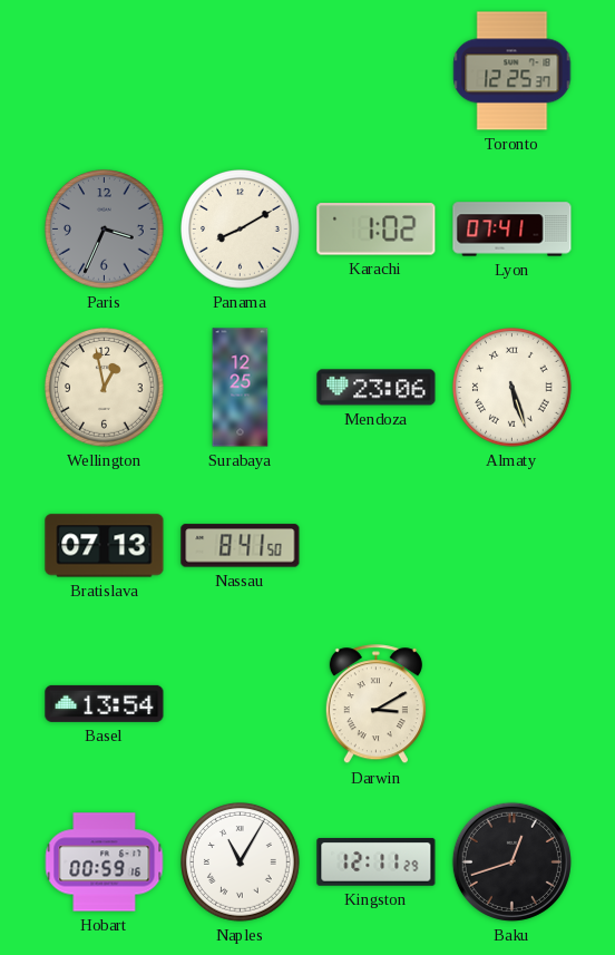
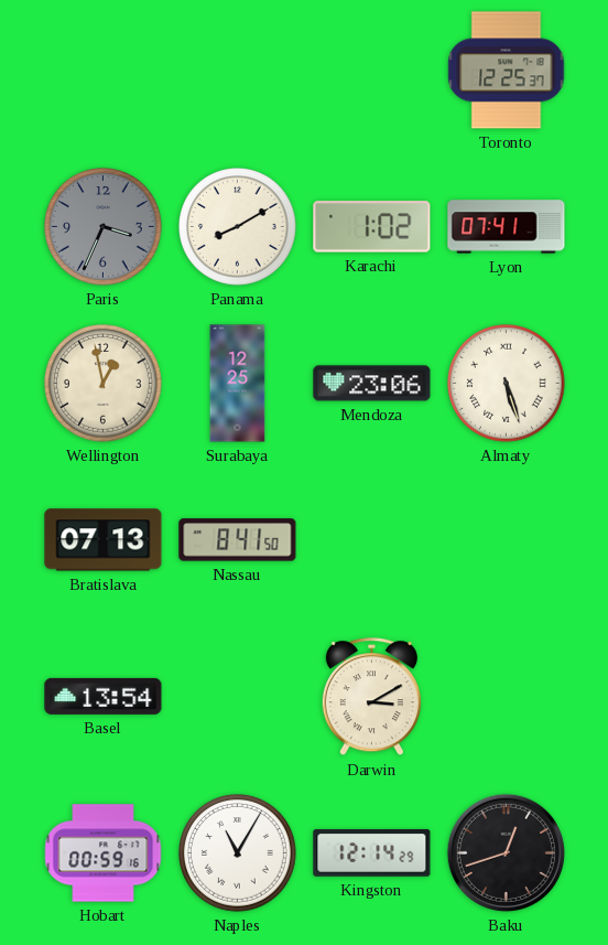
Kingston: 12:11 -> 12:14
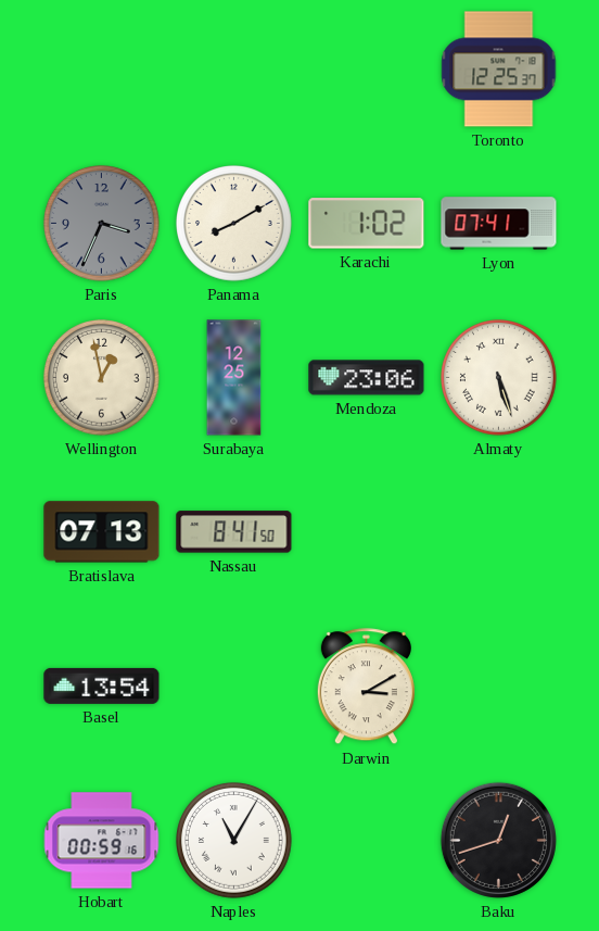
Kingston: 12:14 -> none
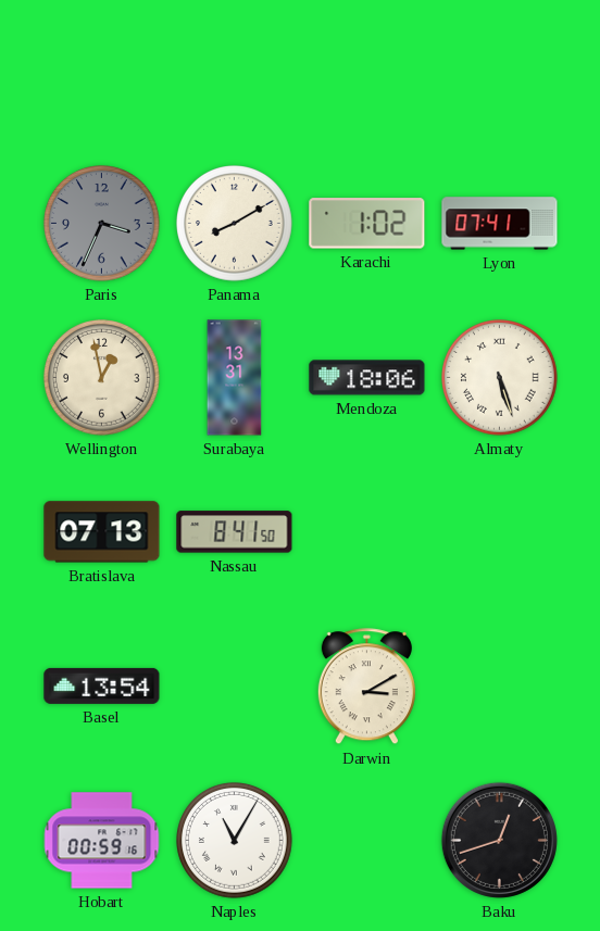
Toronto: 12:25 -> none
Surabaya: 12:25 -> 13:31
Mendoza: 23:06 -> 18:06
